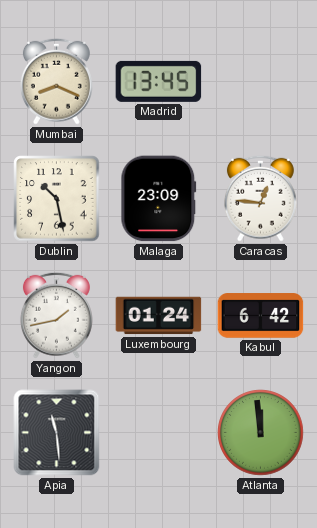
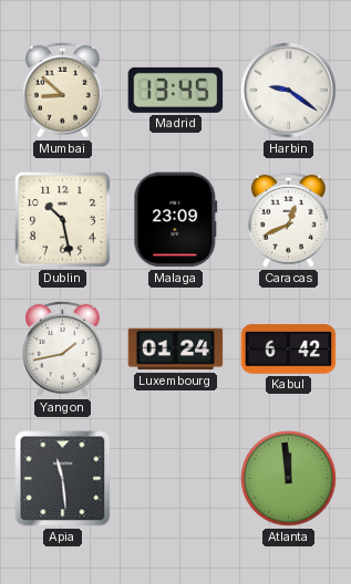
Mumbai: 8:19 -> 8:52
Harbin: none -> 9:21
Caracas: 12:46 -> 12:41
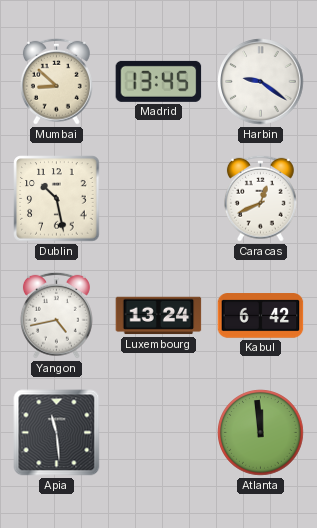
Malaga: 23:09 -> none
Yangon: 1:43 -> 4:43
Luxembourg: 01:24 -> 13:24
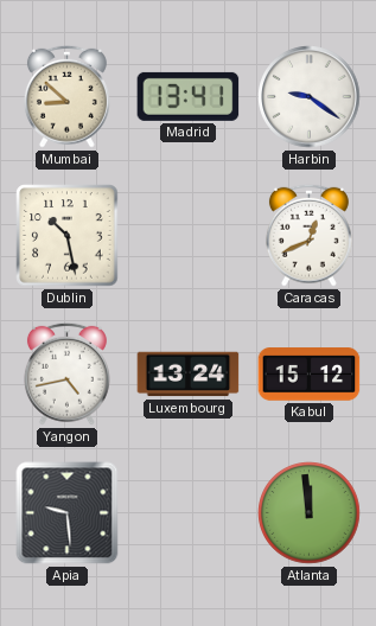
Madrid: 13:45 -> 13:41
Kabul: 6:42 -> 15:12
Apia: 11:29 -> 9:29
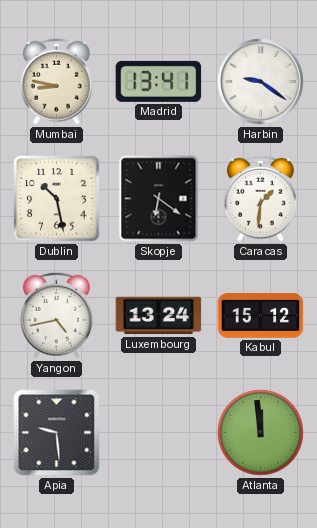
Mumbai: 8:52 -> 8:47
Skopje: none -> 6:21
Caracas: 12:41 -> 1:31
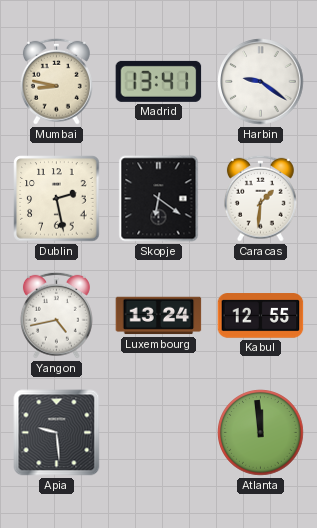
Dublin: 10:28 -> 2:28
Kabul: 15:12 -> 12:55
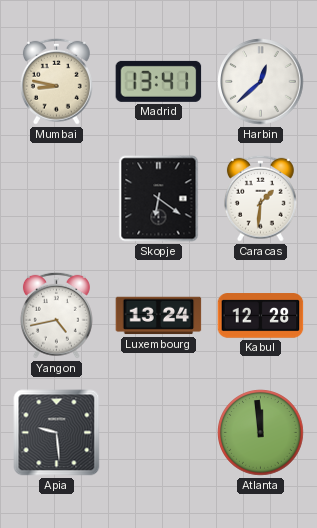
Harbin: 9:21 -> 12:38
Dublin: 2:28 -> none
Kabul: 12:55 -> 12:28
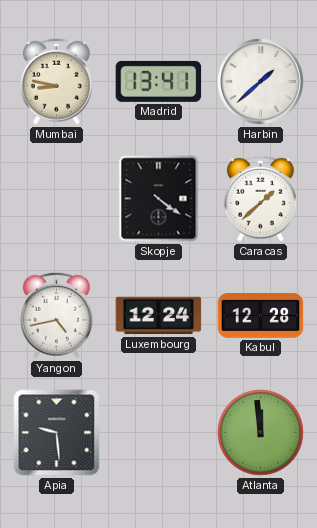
Harbin: 12:38 -> 1:38
Skopje: 6:21 -> 4:21
Caracas: 1:31 -> 1:38
Luxembourg: 13:24 -> 12:24
